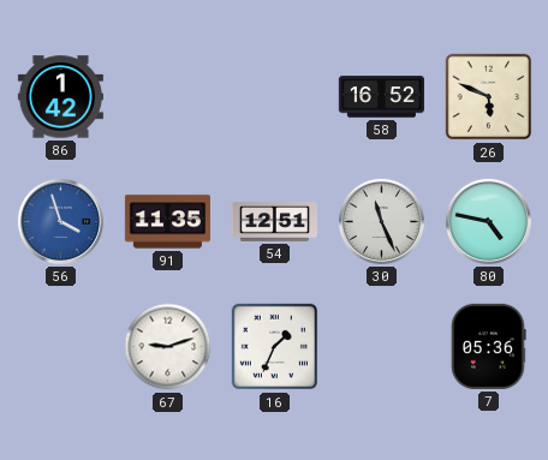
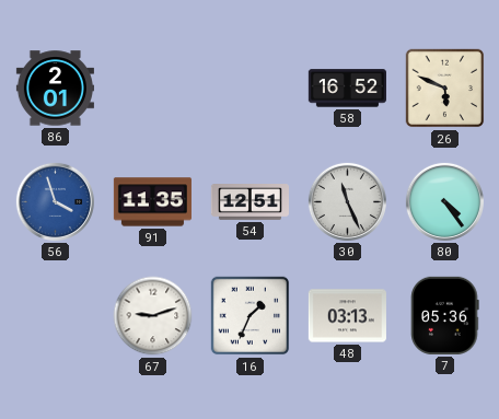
86: 1:42 -> 2:01
80: 4:47 -> 4:24
48: none -> 03:13
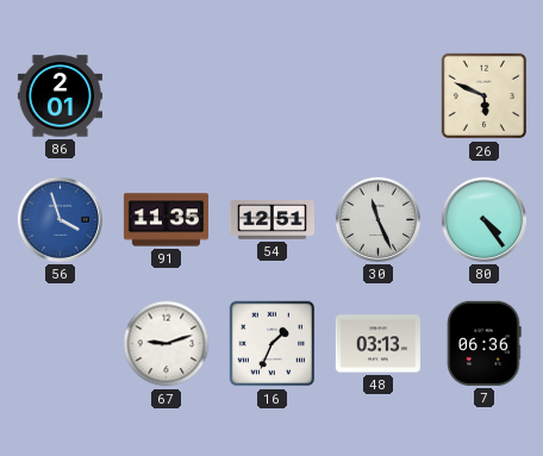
58: 16:52 -> none
7: 05:36 -> 06:36
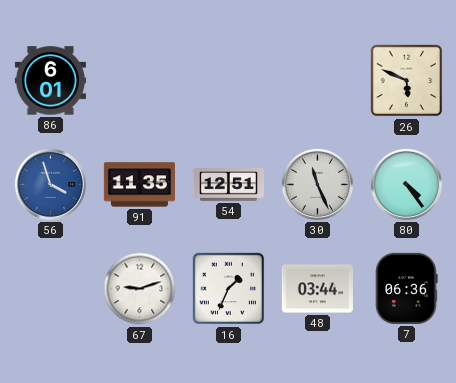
86: 2:01 -> 6:01
48: 03:13 -> 03:44
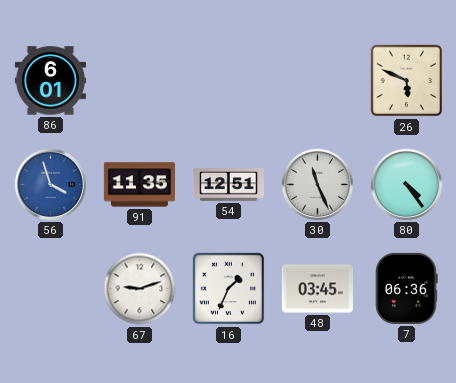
48: 03:44 -> 03:45
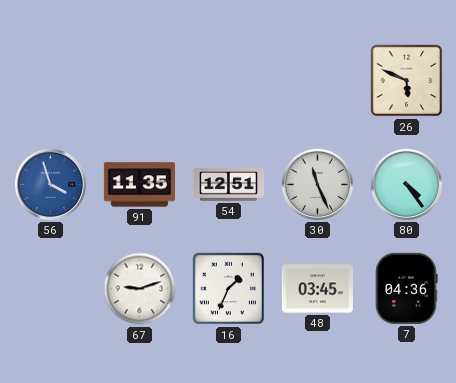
86: 6:01 -> none
7: 06:36 -> 04:36
